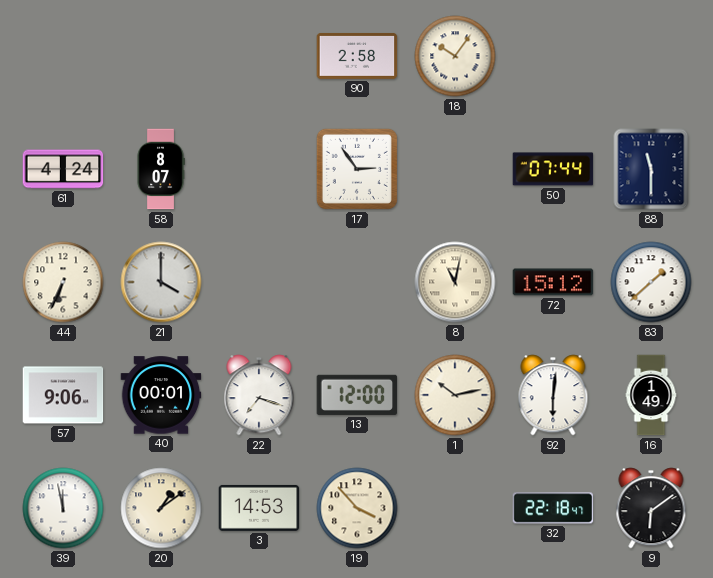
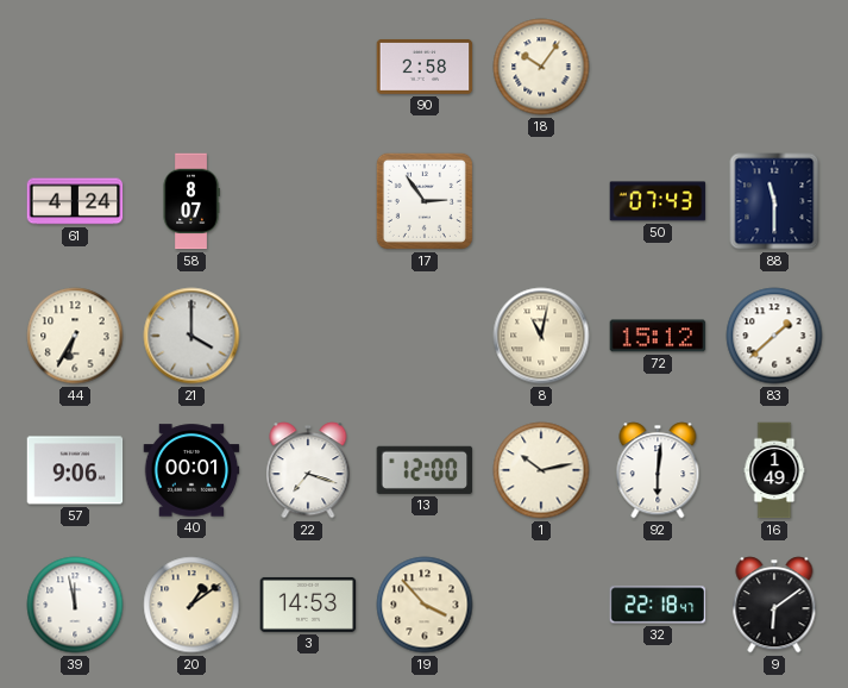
50: 07:44 -> 07:43
44: 6:34 -> 6:35
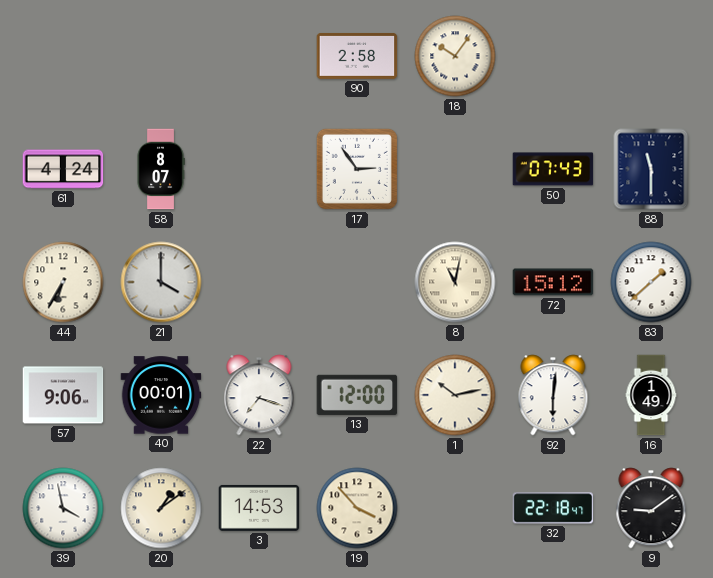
39: 11:58 -> 3:58
9: 6:09 -> 9:09
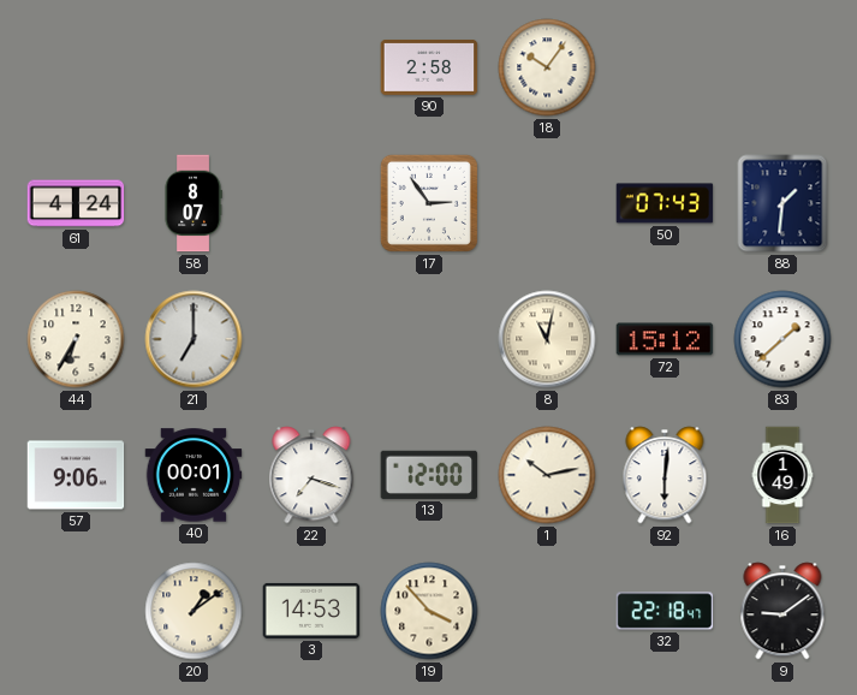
88: 11:30 -> 1:31
21: 4:00 -> 7:00
39: 3:58 -> none
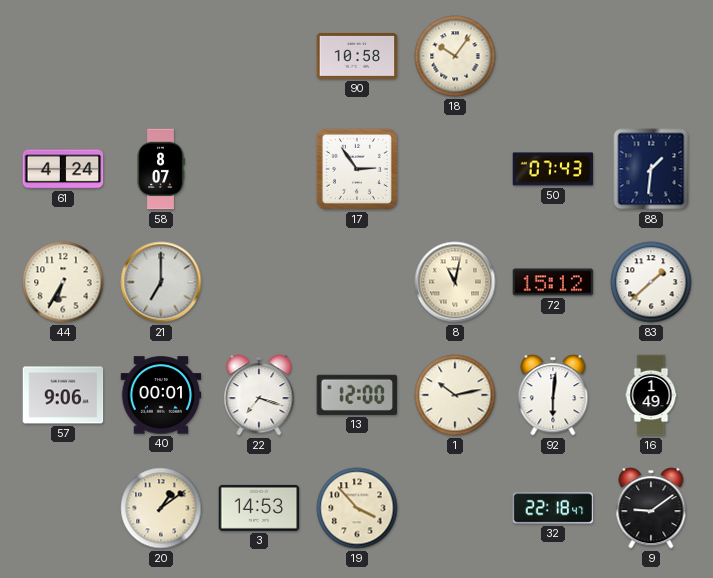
90: 2:58 -> 10:58
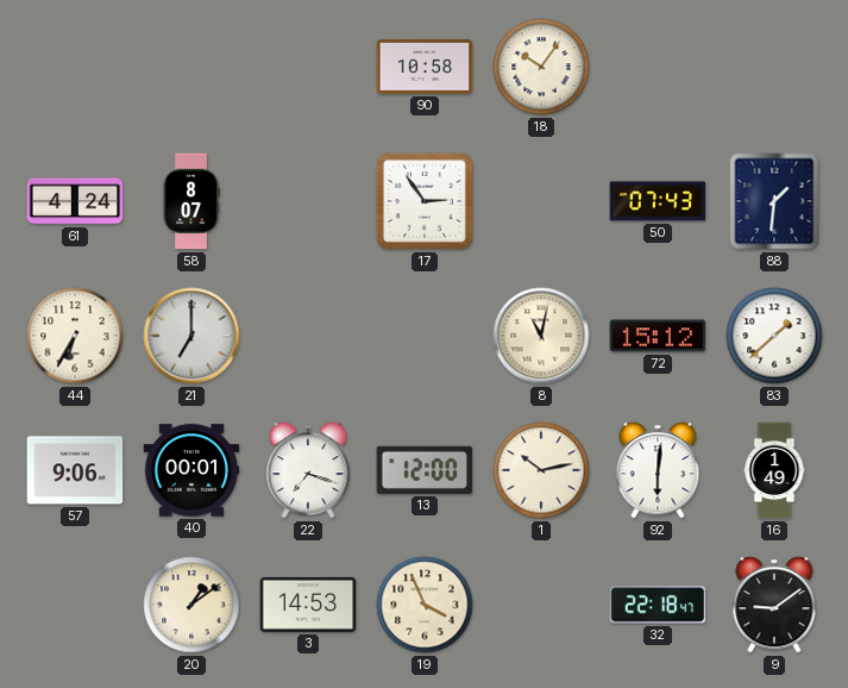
19: 3:53 -> 3:56
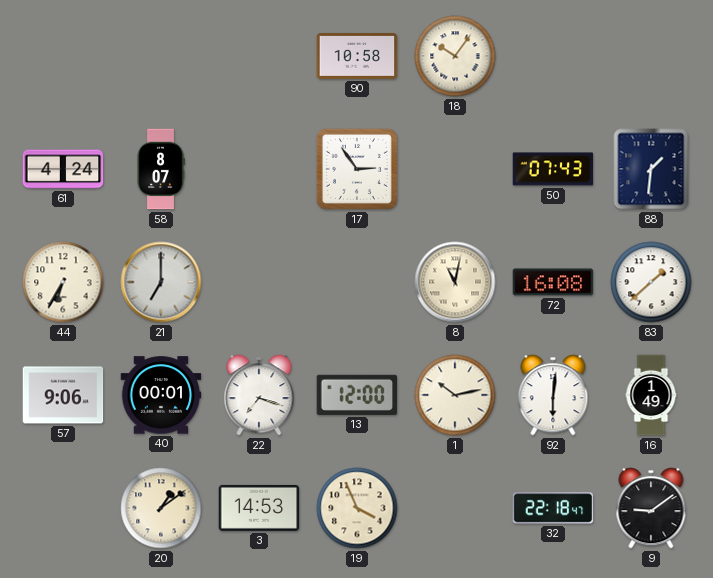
72: 15:12 -> 16:08
